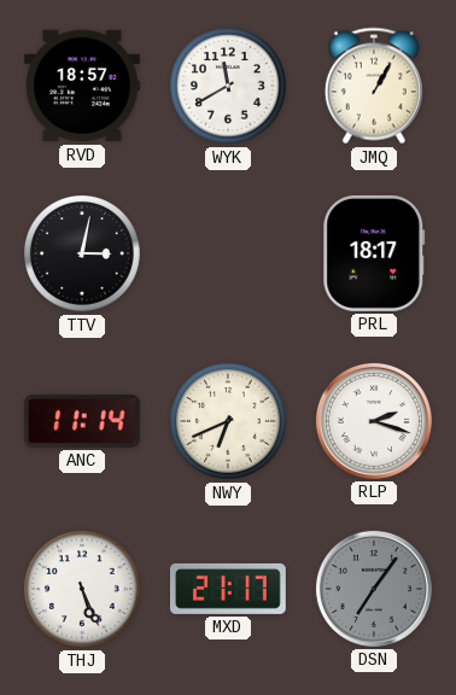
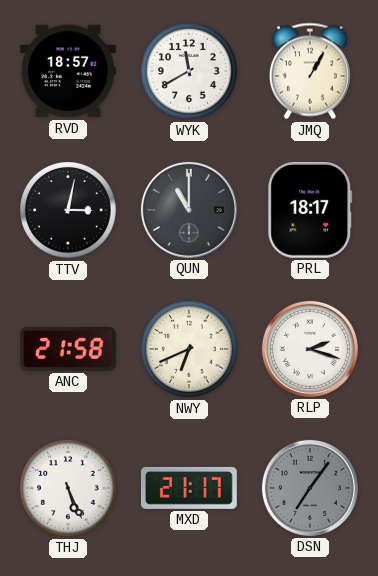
QUN: none -> 11:00
ANC: 11:14 -> 21:58
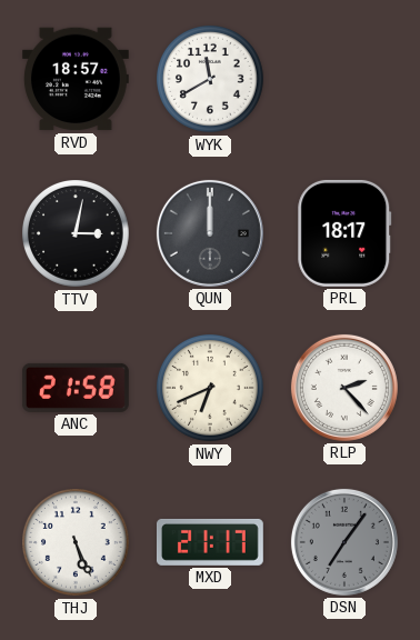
JMQ: 1:05 -> none
QUN: 11:00 -> 12:00
RLP: 2:18 -> 2:23
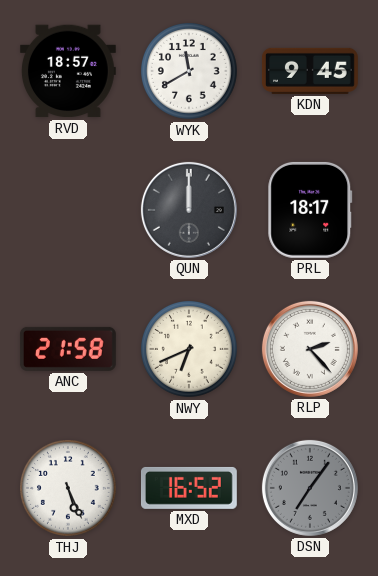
KDN: none -> 9:45
TTV: 3:02 -> none
MXD: 21:17 -> 16:52
